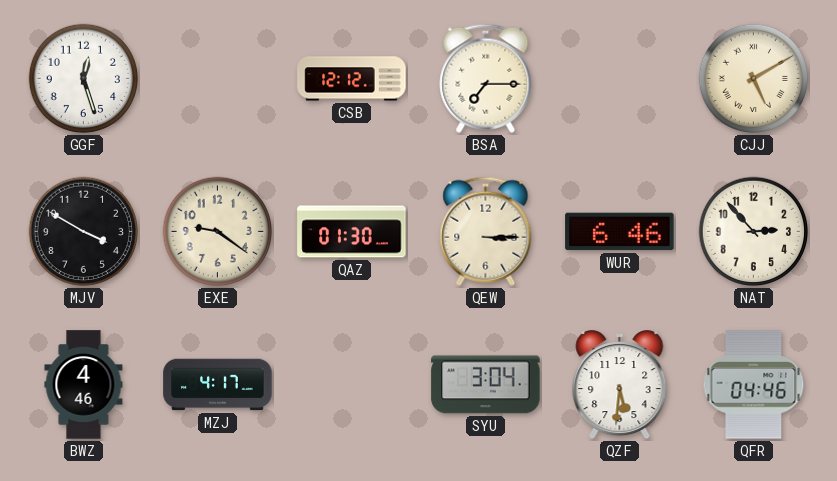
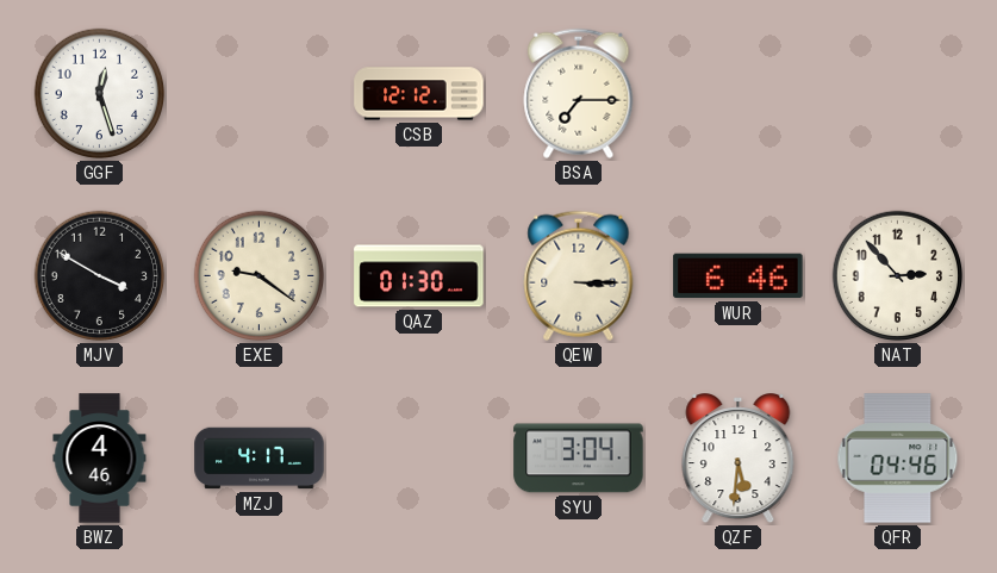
CJJ: 5:10 -> none
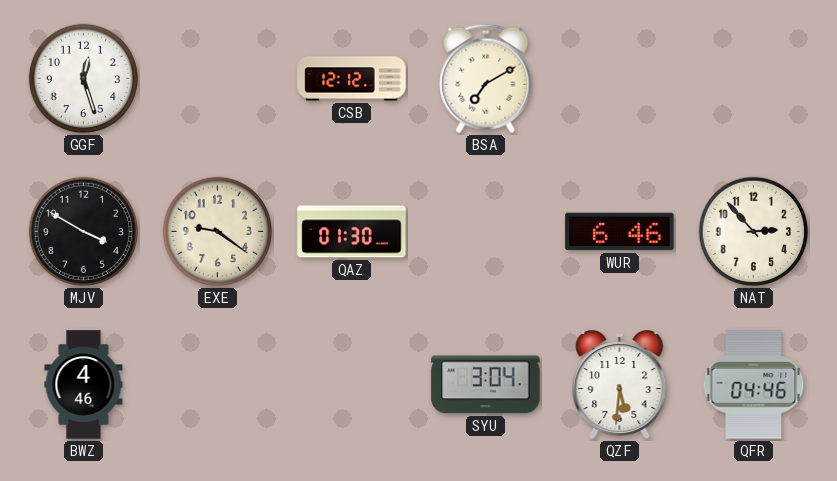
BSA: 7:15 -> 7:10
QEW: 3:15 -> none
MZJ: 4:17 -> none
